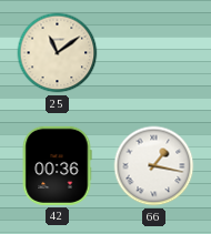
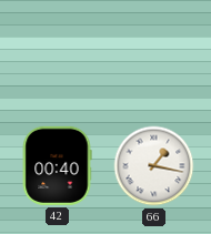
25: 11:09 -> none
42: 00:36 -> 00:40
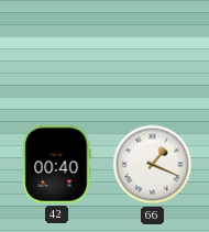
66: 1:17 -> 1:19
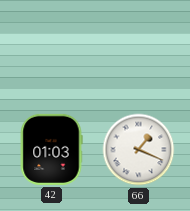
42: 00:40 -> 01:03
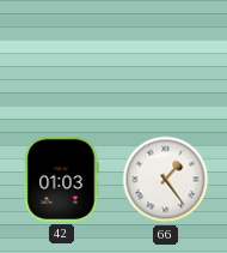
66: 1:19 -> 1:24
